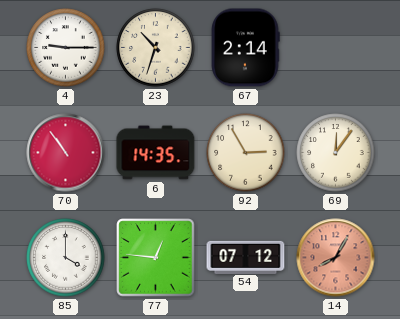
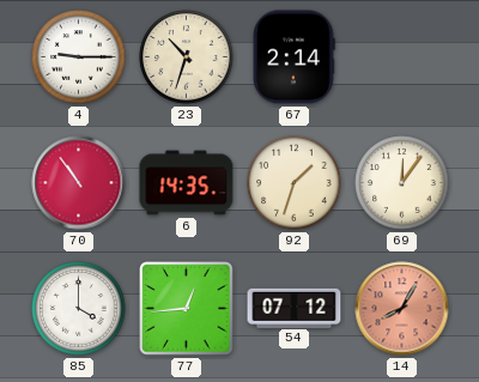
92: 2:55 -> 1:33
77: 12:46 -> 12:44
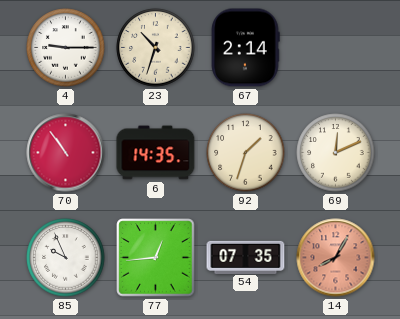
69: 12:06 -> 12:11
85: 4:00 -> 9:56
54: 07:12 -> 07:35
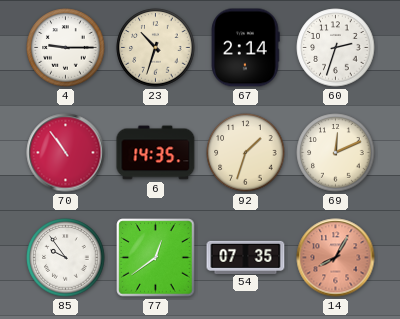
60: none -> 2:33
85: 9:56 -> 9:54
77: 12:44 -> 12:39
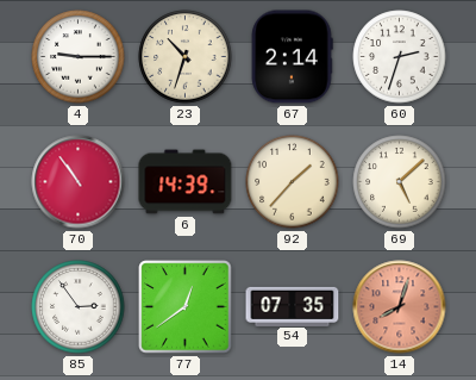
6: 14:35 -> 14:39
92: 1:33 -> 1:37
69: 12:11 -> 5:08
85: 9:54 -> 2:54
14: 8:05 -> 8:03
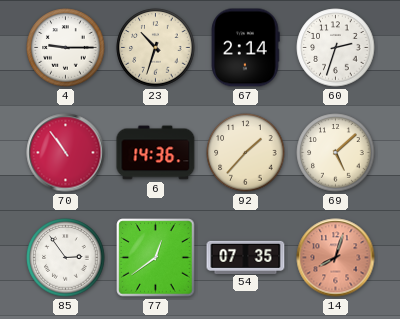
6: 14:39 -> 14:36
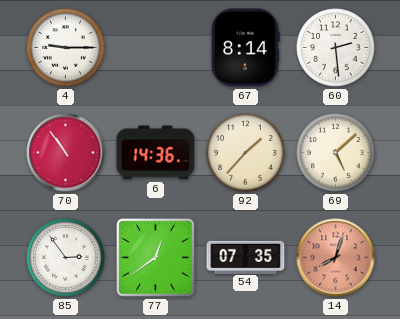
23: 10:33 -> none
67: 2:14 -> 8:14
60: 2:33 -> 2:29
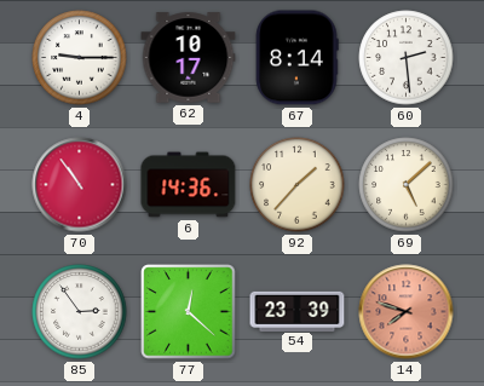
62: none -> 10:17
77: 12:39 -> 12:22
54: 07:35 -> 23:39
14: 8:03 -> 7:48
